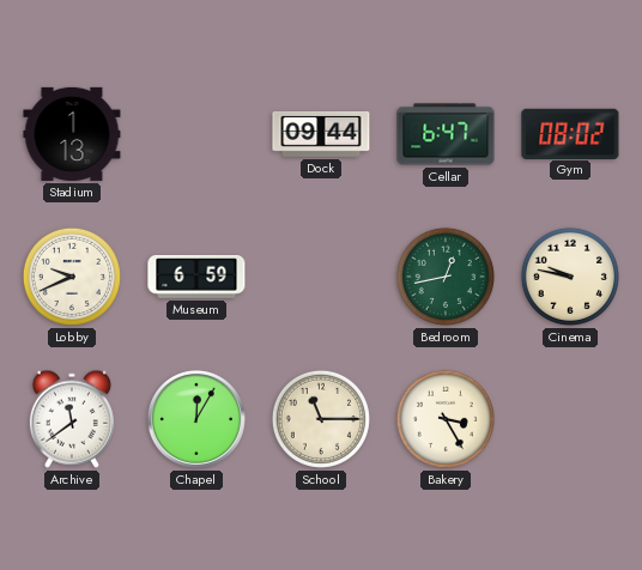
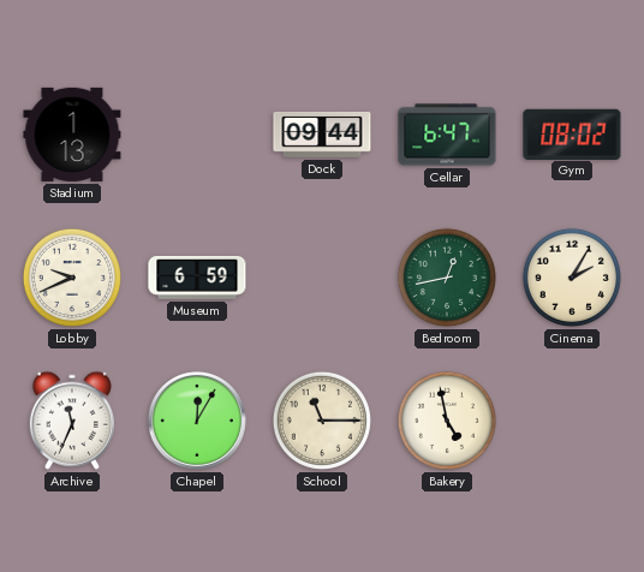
Cinema: 9:47 -> 2:05
Archive: 11:39 -> 11:34
Bakery: 3:25 -> 4:58
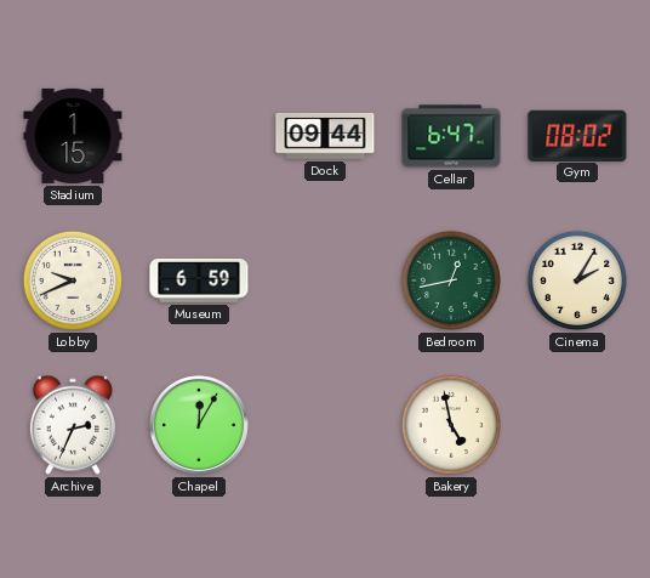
Stadium: 1:13 -> 1:15
Archive: 11:34 -> 2:34
School: 11:15 -> none
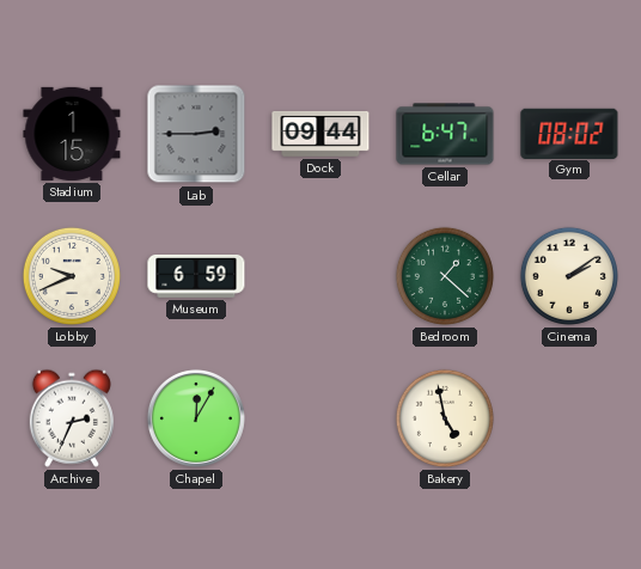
Lab: none -> 2:45
Bedroom: 12:43 -> 1:22
Cinema: 2:05 -> 2:09
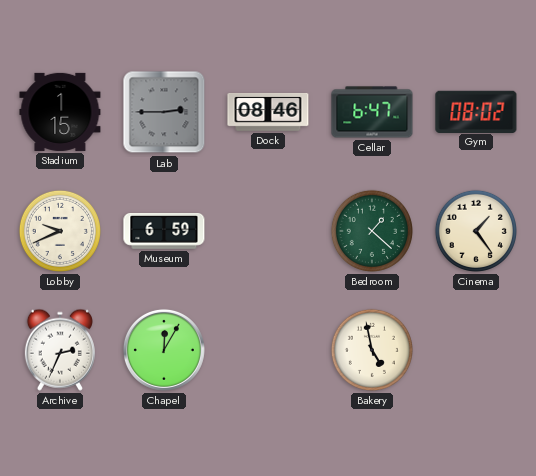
Dock: 09:44 -> 08:46
Cinema: 2:09 -> 1:24
